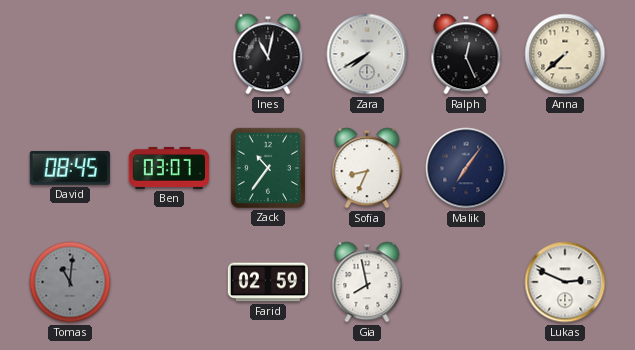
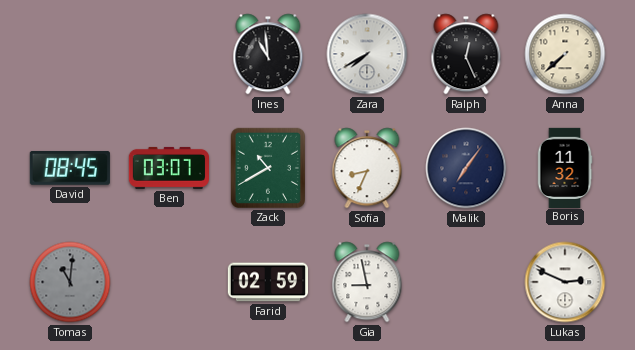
Ines: 11:02 -> 10:59
Zack: 10:36 -> 10:40
Boris: none -> 11:32
Gia: 7:58 -> 8:58
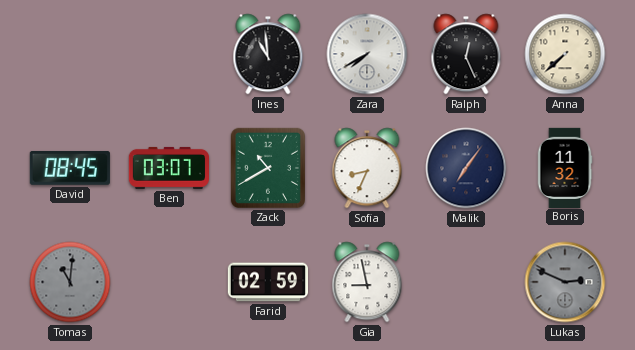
Lukas dial: white -> grey
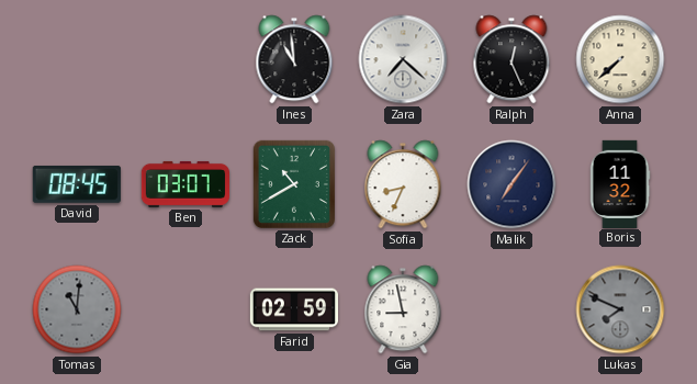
Zara: 7:40 -> 7:22
Lukas: 2:49 -> 7:49
